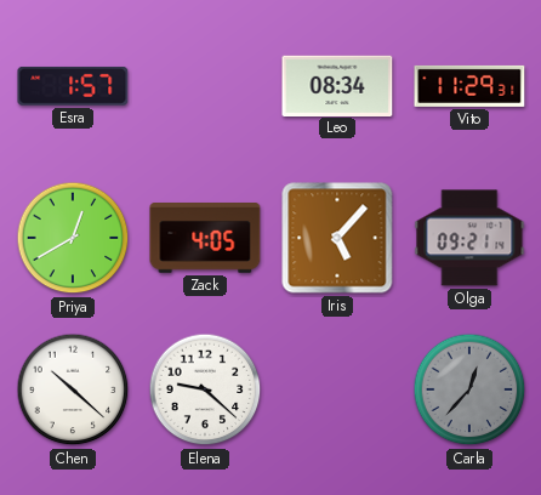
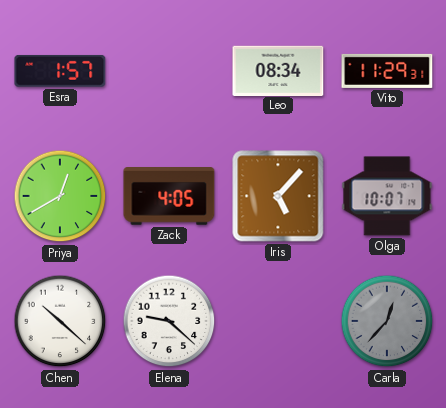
Olga: 09:21 -> 10:07
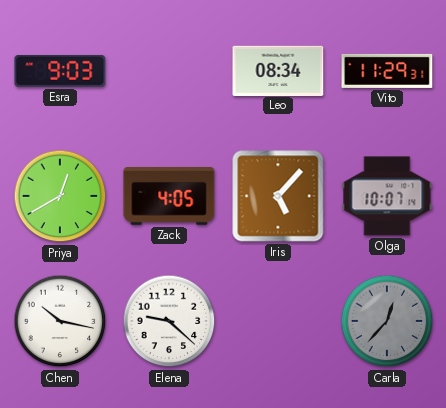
Esra: 1:57 -> 9:03
Chen: 10:22 -> 10:17
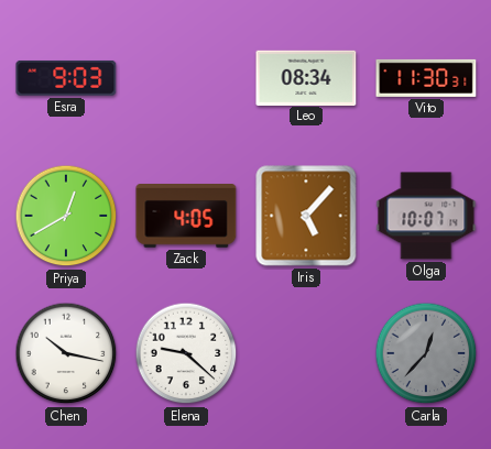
Vito: 11:29 -> 11:30
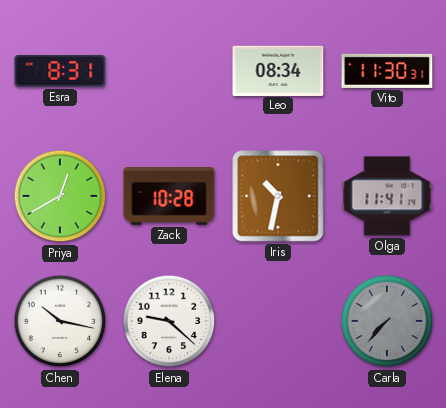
Esra: 9:03 -> 8:31
Zack: 4:05 -> 10:28
Iris: 5:07 -> 10:32
Olga: 10:07 -> 11:41
Carla: 12:37 -> 7:37
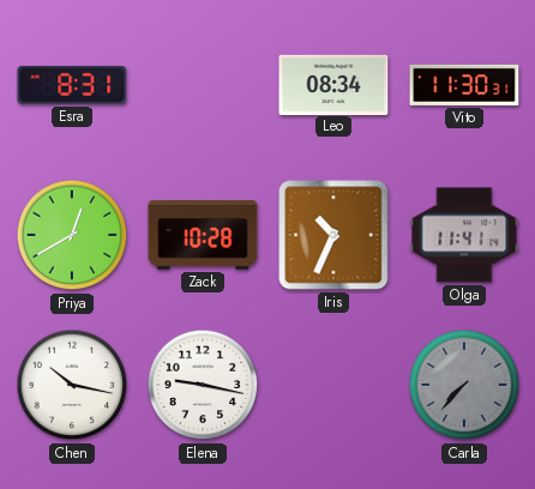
Iris: 10:32 -> 10:34
Elena: 9:22 -> 9:17
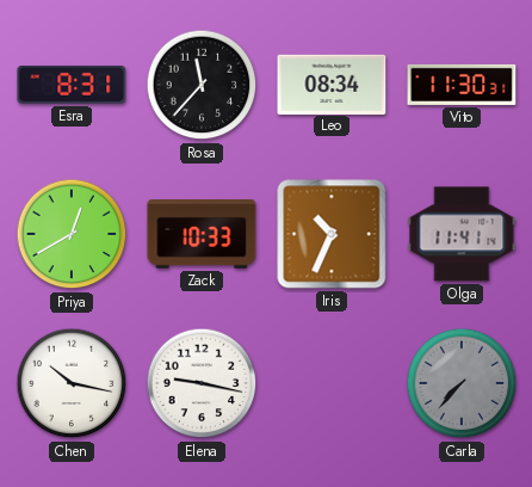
Rosa: none -> 11:37
Zack: 10:28 -> 10:33
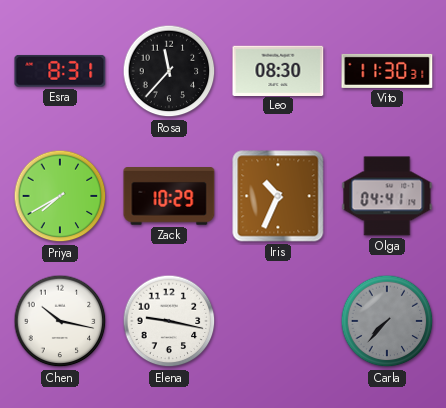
Leo: 08:34 -> 08:30
Priya: 12:40 -> 7:40
Zack: 10:33 -> 10:29
Olga: 11:41 -> 04:41
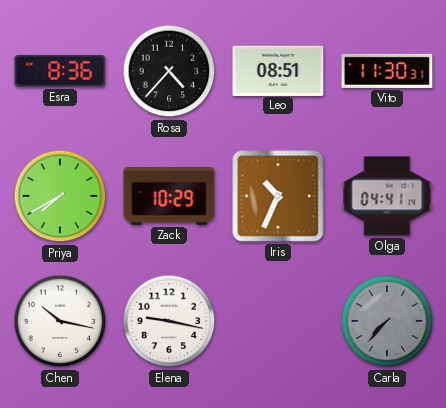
Esra: 8:31 -> 8:36
Rosa: 11:37 -> 4:37
Leo: 08:30 -> 08:51
